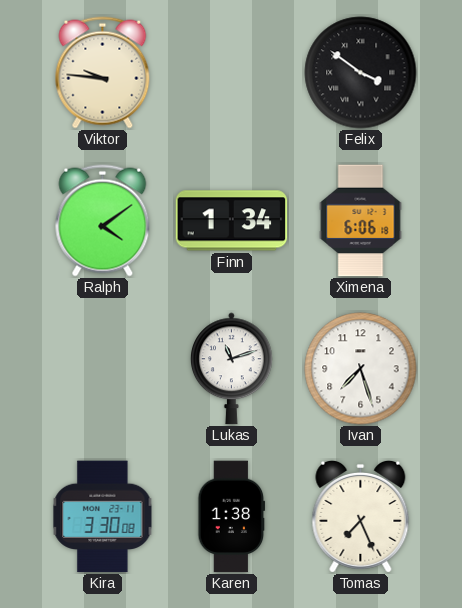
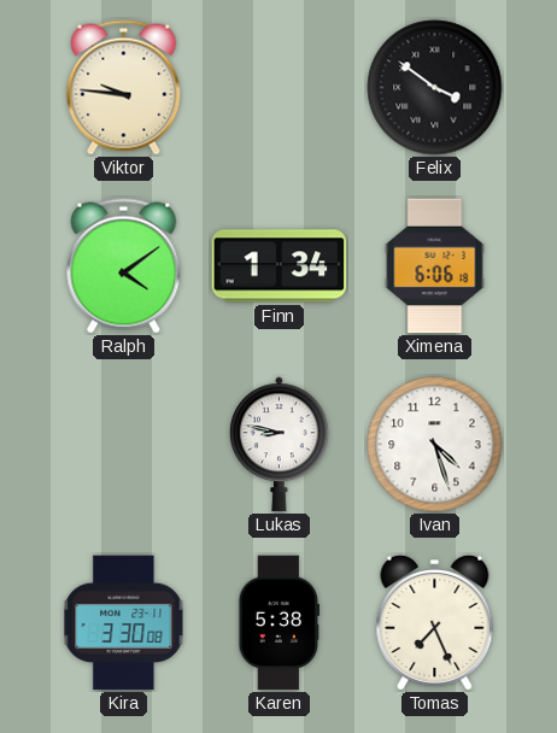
Lukas: 11:12 -> 8:47
Ivan: 7:27 -> 4:27
Karen: 1:38 -> 5:38
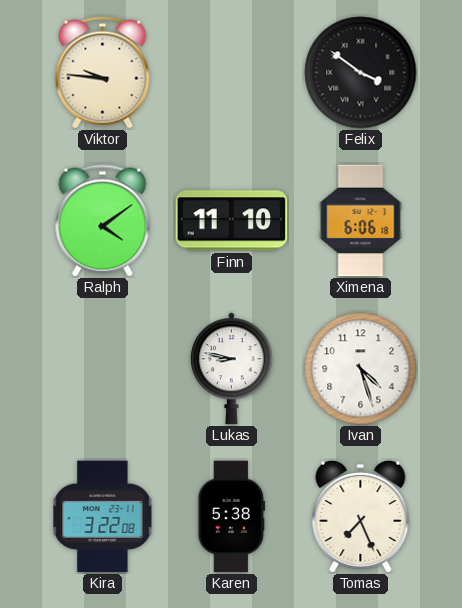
Finn: 1:34 -> 11:10
Kira: 3:30 -> 3:22
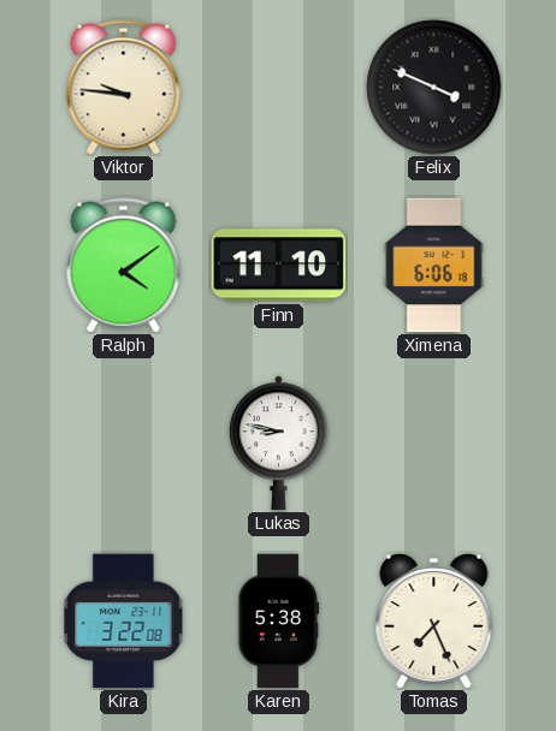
Felix: 3:51 -> 3:49
Ivan: 4:27 -> none
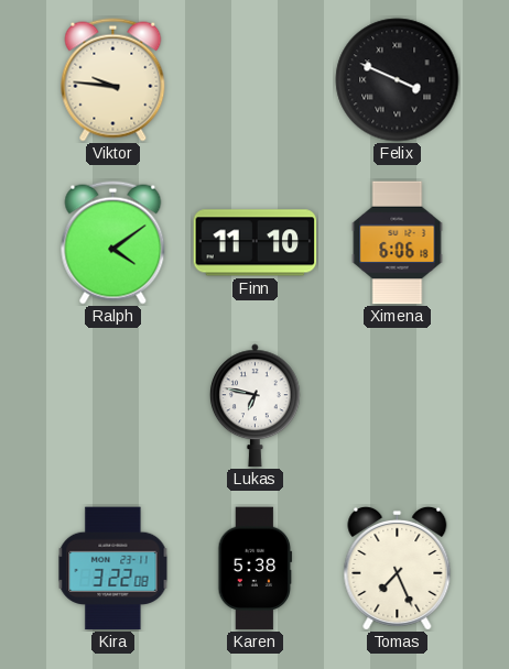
Lukas: 8:47 -> 6:47
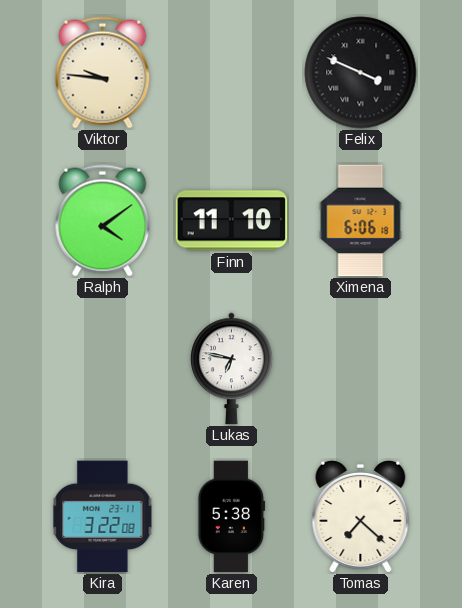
Tomas: 7:26 -> 7:22
